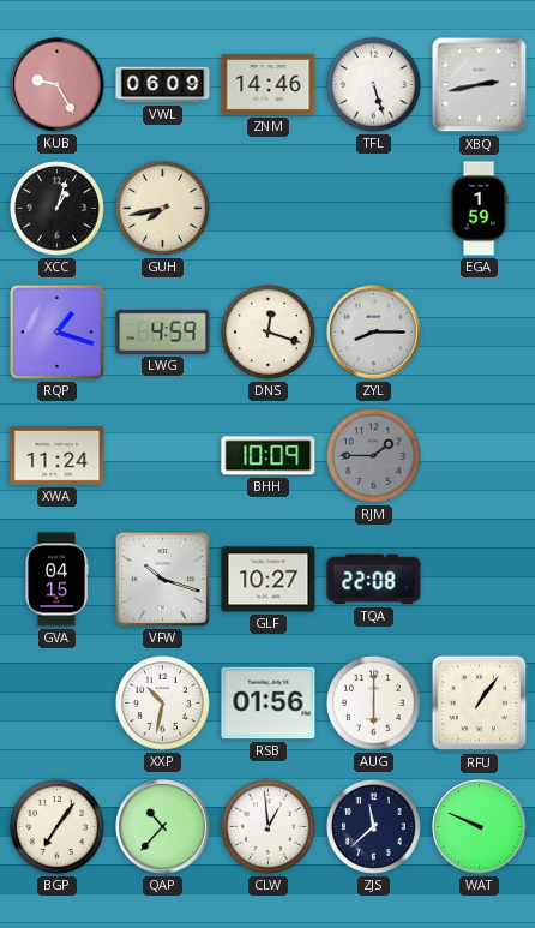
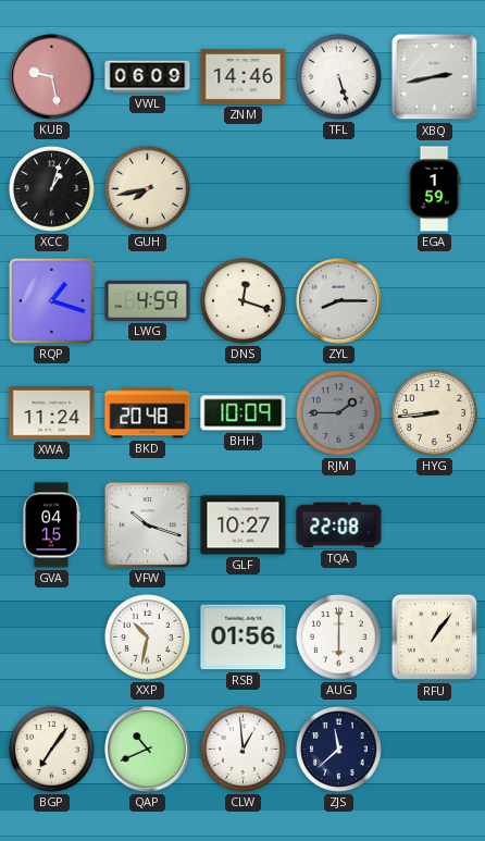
KUB: 9:25 -> 9:28
BKD: none -> 20:48
HYG: none -> 8:44
QAP: 10:37 -> 10:41
WAT: 9:49 -> none
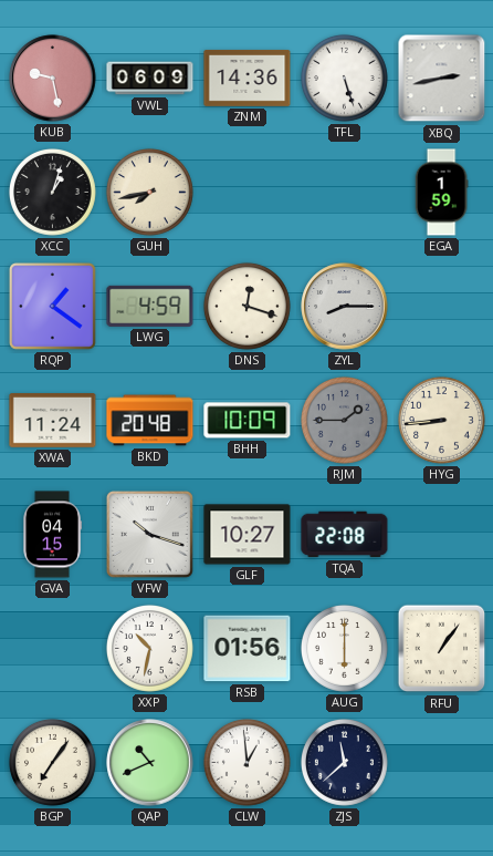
ZNM: 14:46 -> 14:36
RQP: 1:18 -> 1:21
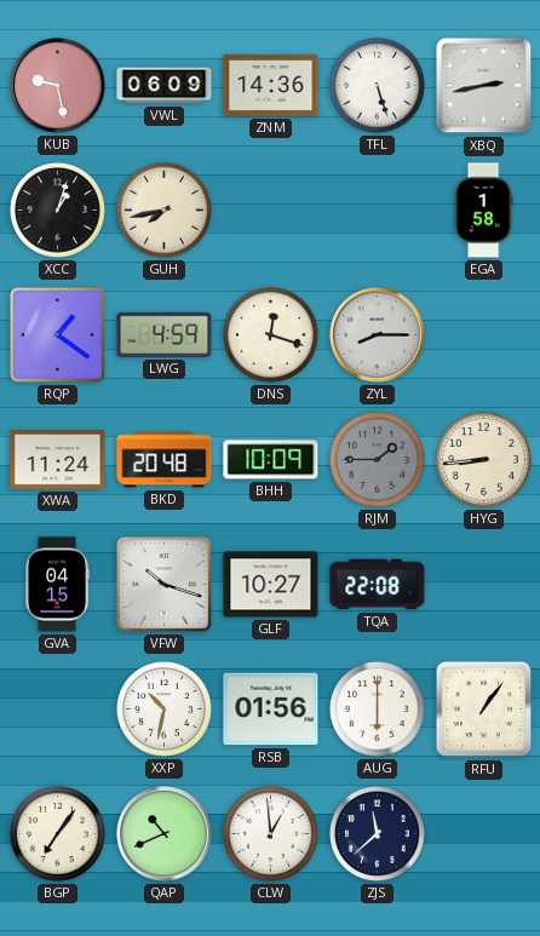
EGA: 1:59 -> 1:58
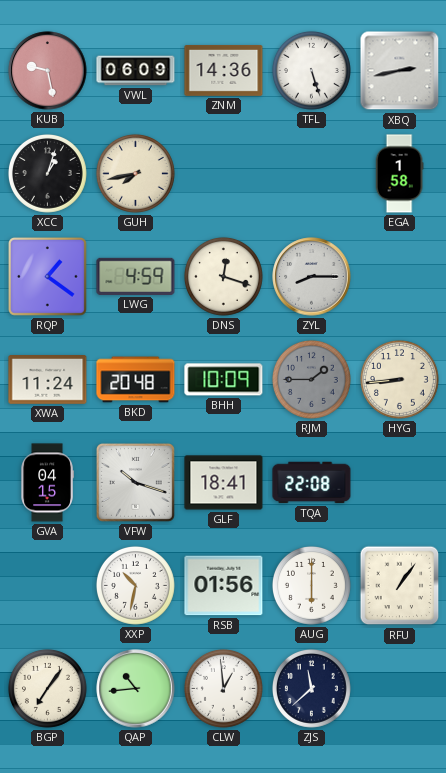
GLF: 10:27 -> 18:41
QAP: 10:41 -> 10:44
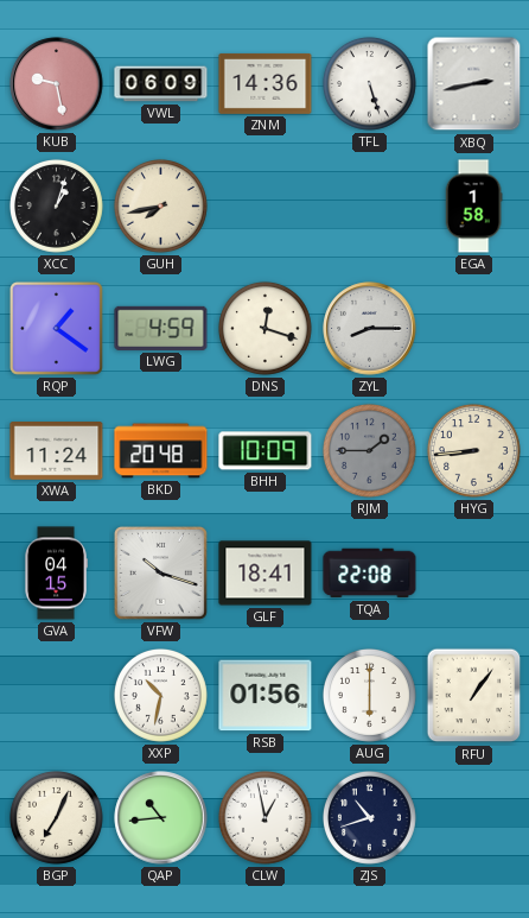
BGP: 7:06 -> 7:04
CLW: 12:59 -> 12:58
ZJS: 11:38 -> 10:42
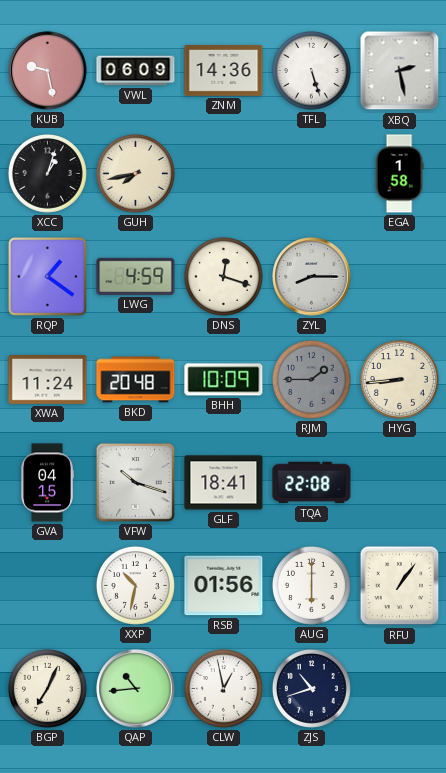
XBQ: 2:43 -> 2:28
